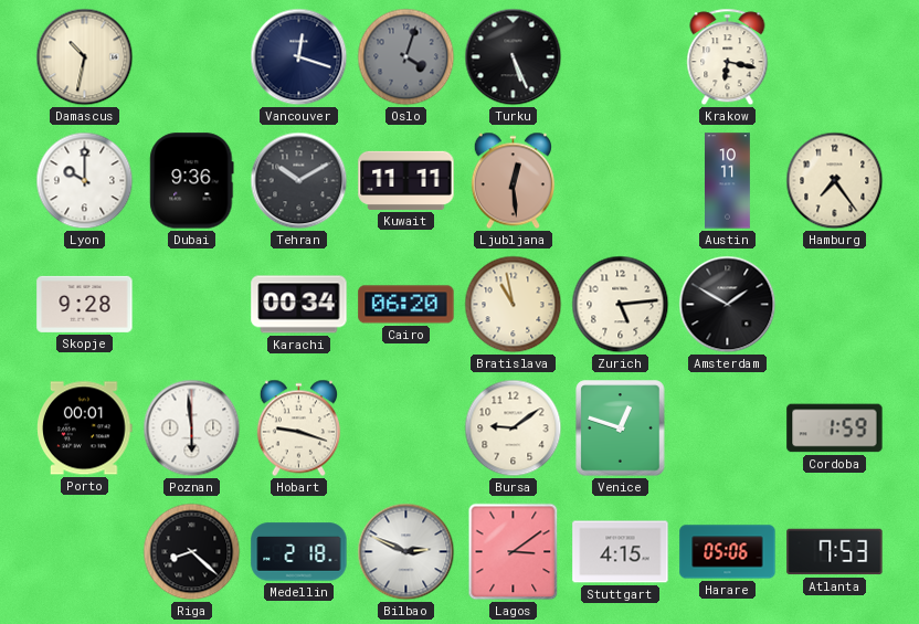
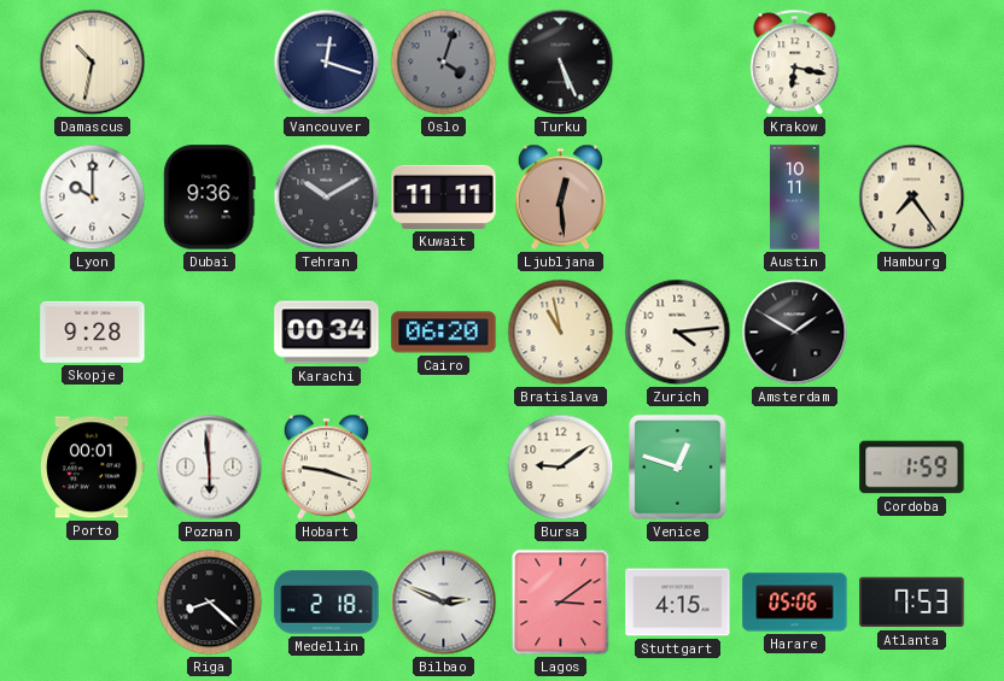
Zurich: 5:14 -> 4:14
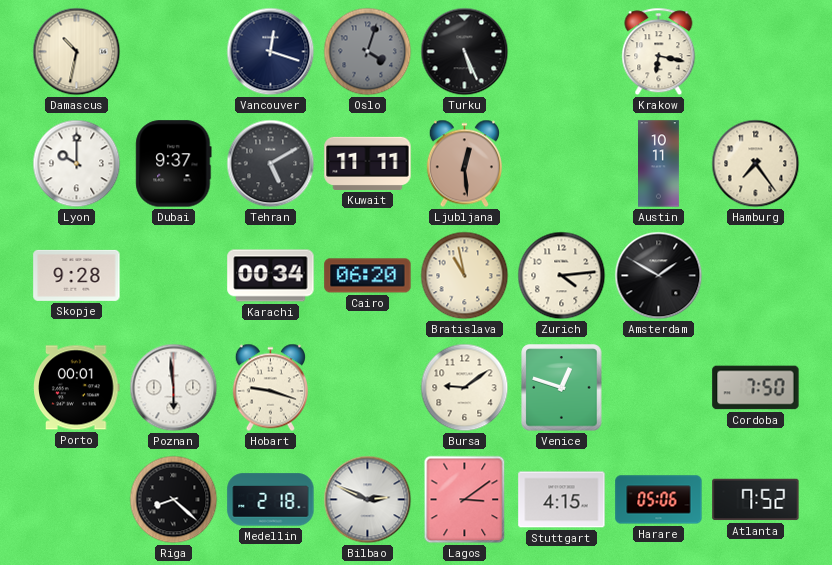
Dubai: 9:36 -> 9:37
Tehran: 10:10 -> 5:10
Cordoba: 1:59 -> 7:50
Atlanta: 7:53 -> 7:52
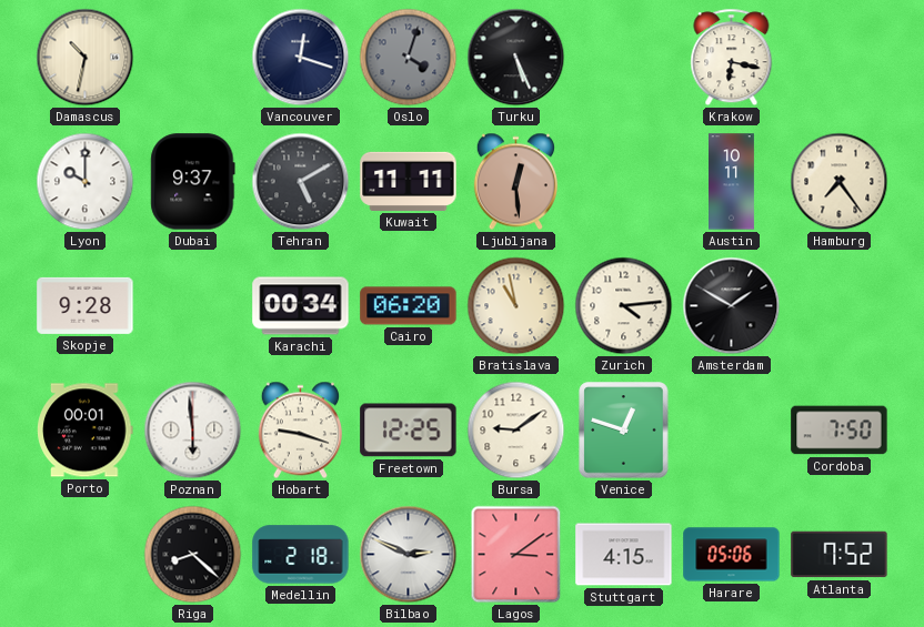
Freetown: none -> 12:25
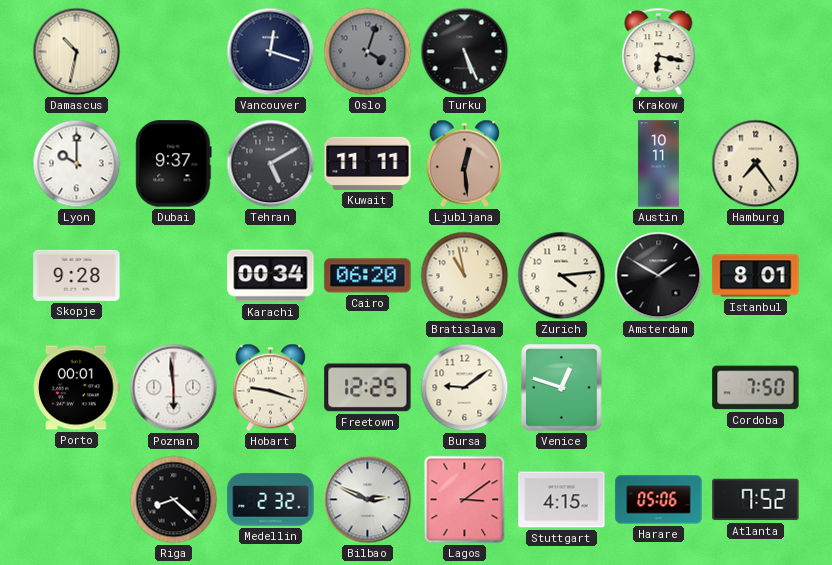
Istanbul: none -> 8:01
Medellin: 2:18 -> 2:32
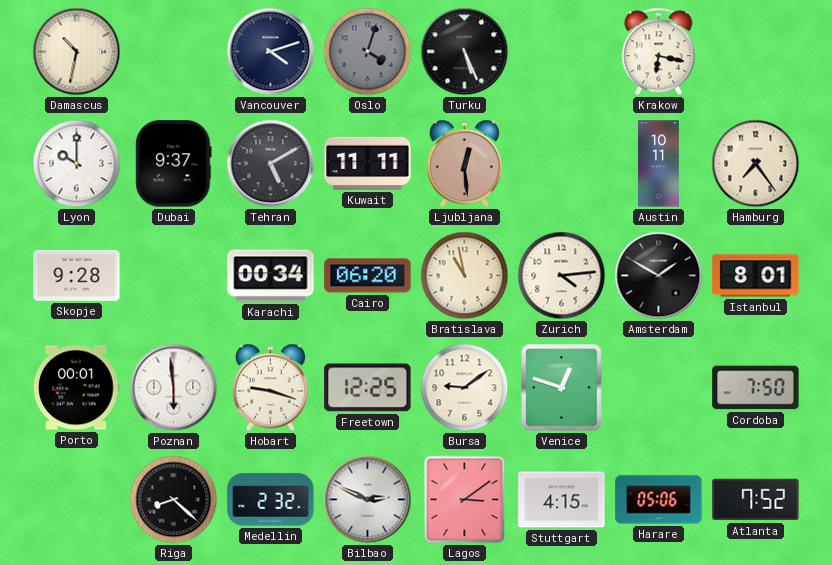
Vancouver: 12:18 -> 4:12
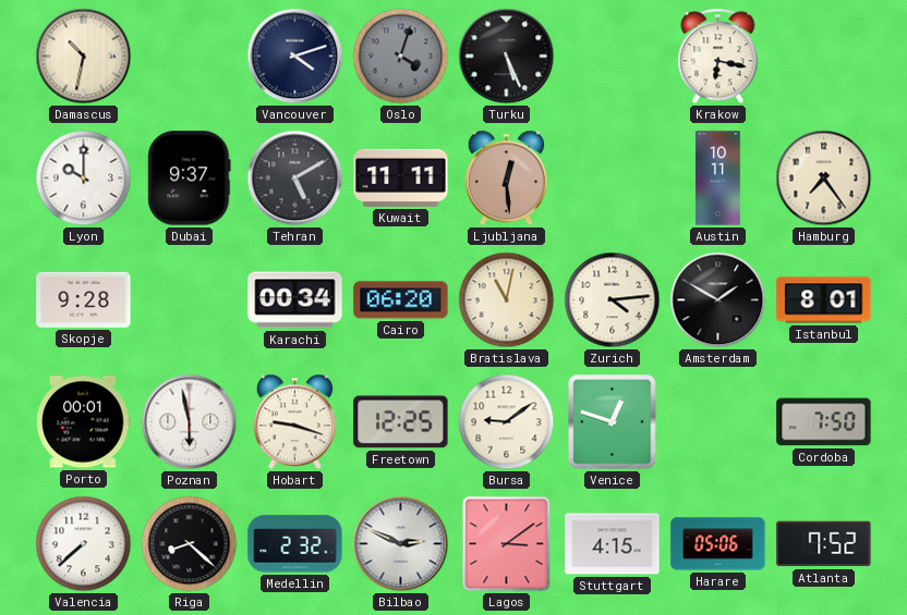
Bratislava: 10:58 -> 11:02
Poznan: 5:59 -> 5:58
Valencia: none -> 7:38
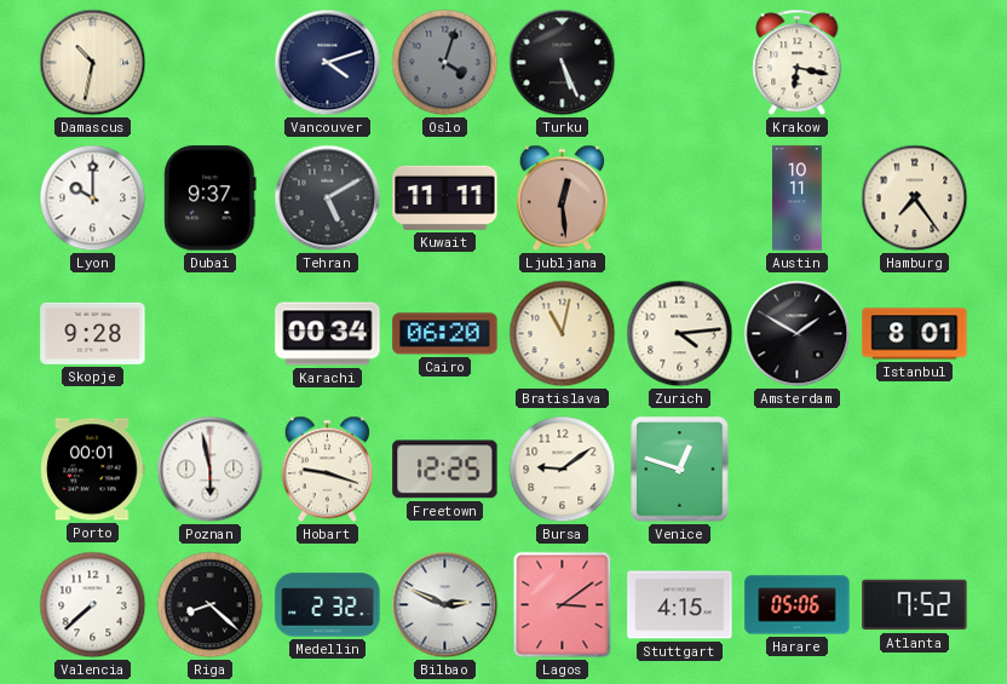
Cordoba: 7:50 -> none
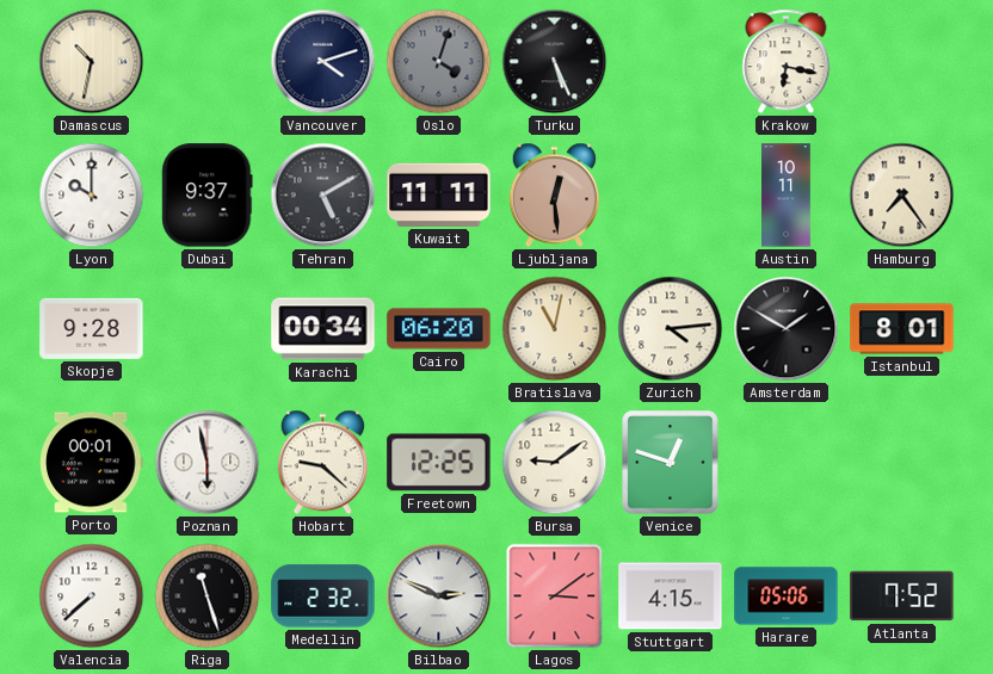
Hobart: 9:18 -> 9:22
Riga: 8:22 -> 11:27
